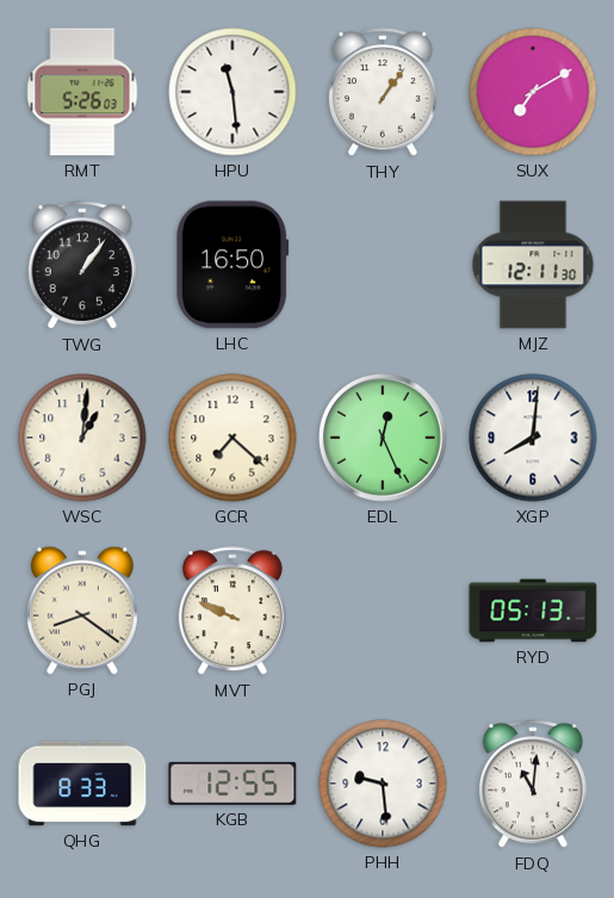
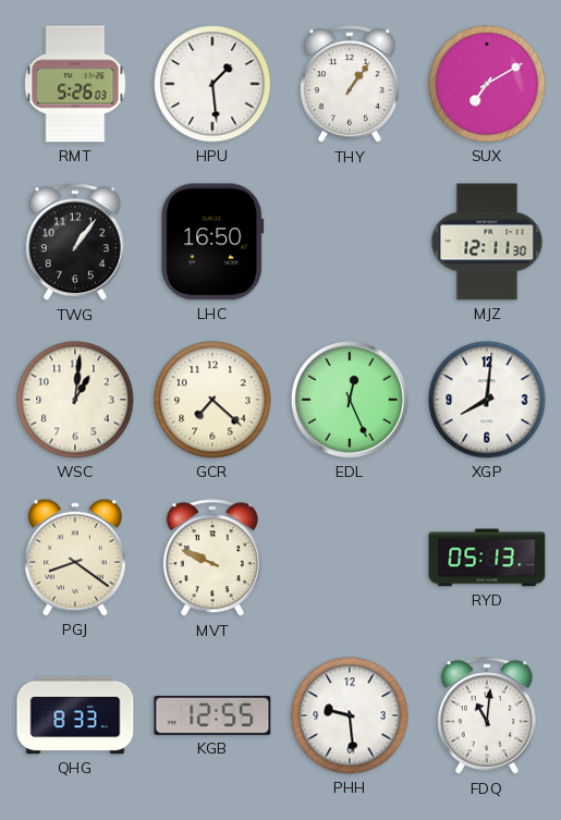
HPU: 11:29 -> 1:29
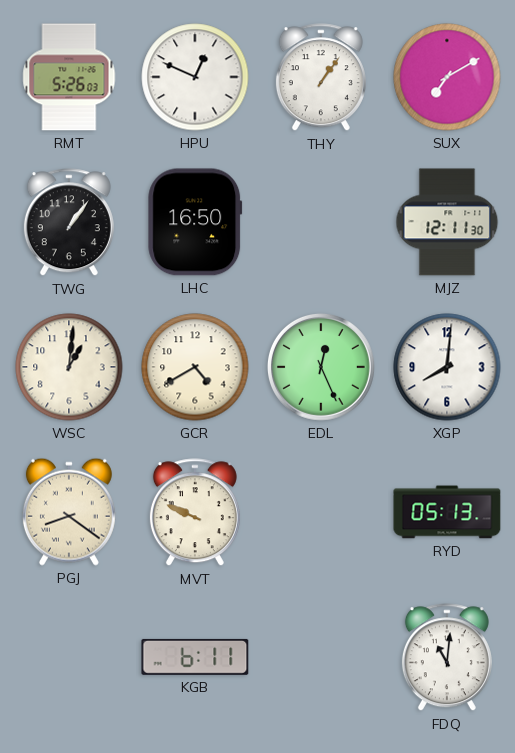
HPU: 1:29 -> 12:49
GCR: 7:22 -> 4:40
QHG: 8:33 -> none
KGB: 12:55 -> 6:11
PHH: 9:29 -> none
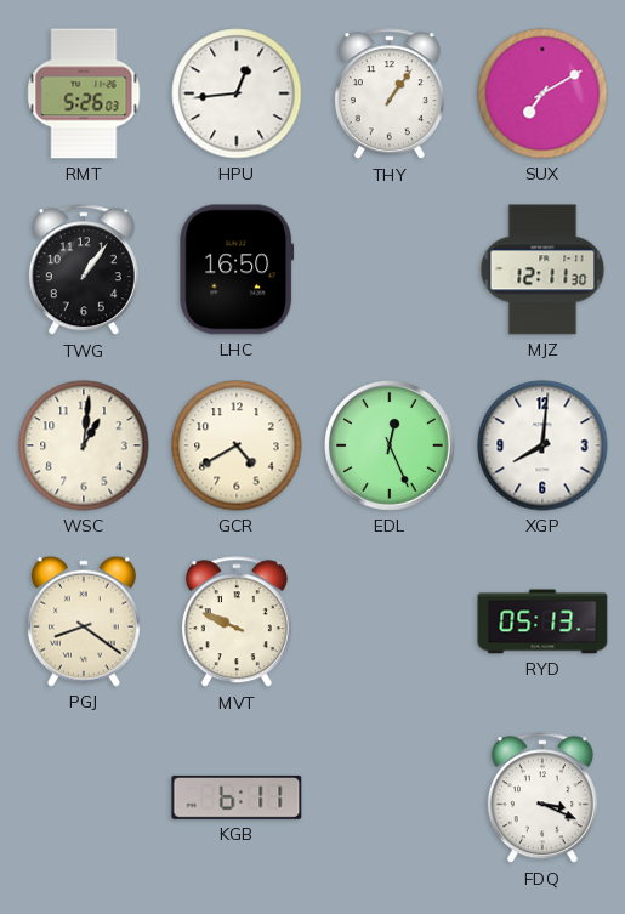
HPU: 12:49 -> 12:44
FDQ: 11:01 -> 3:19
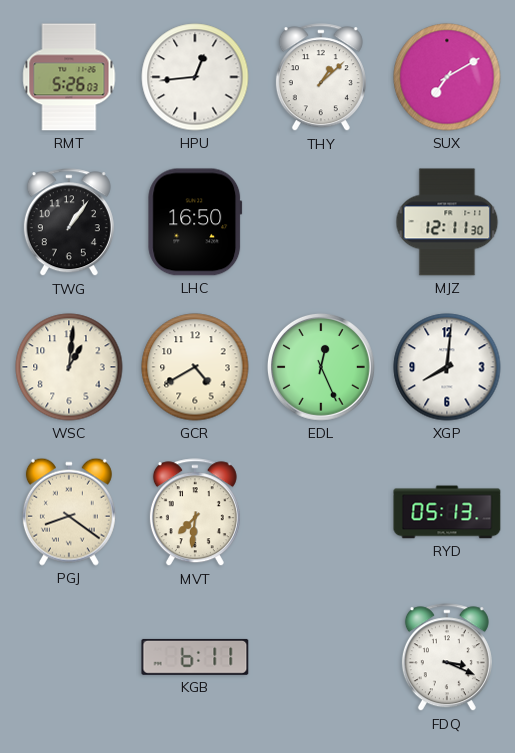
THY: 1:06 -> 1:08
MVT: 9:49 -> 7:31
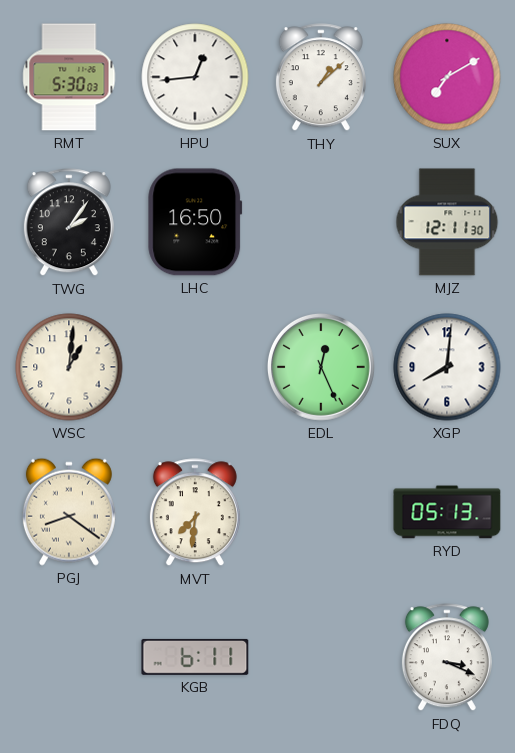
RMT: 5:26 -> 5:30
TWG: 1:06 -> 2:06
GCR: 4:40 -> none
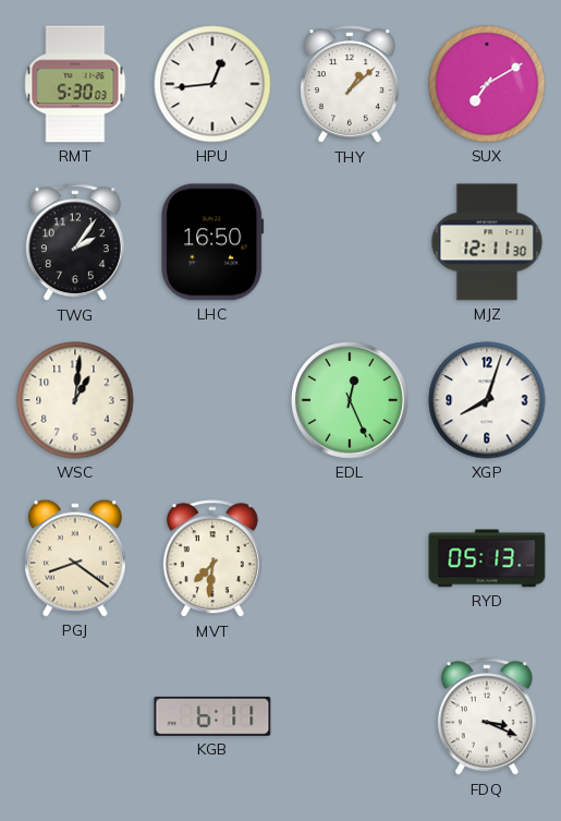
XGP: 8:01 -> 8:03
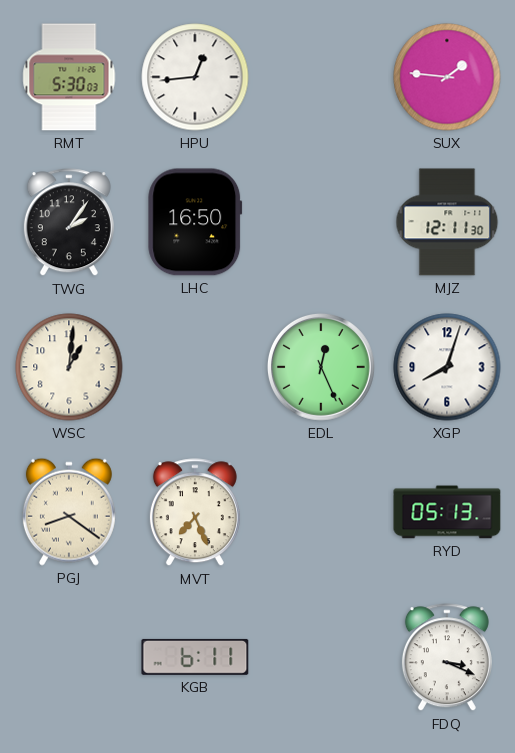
THY: 1:08 -> none
SUX: 7:10 -> 1:46
MVT: 7:31 -> 7:26
